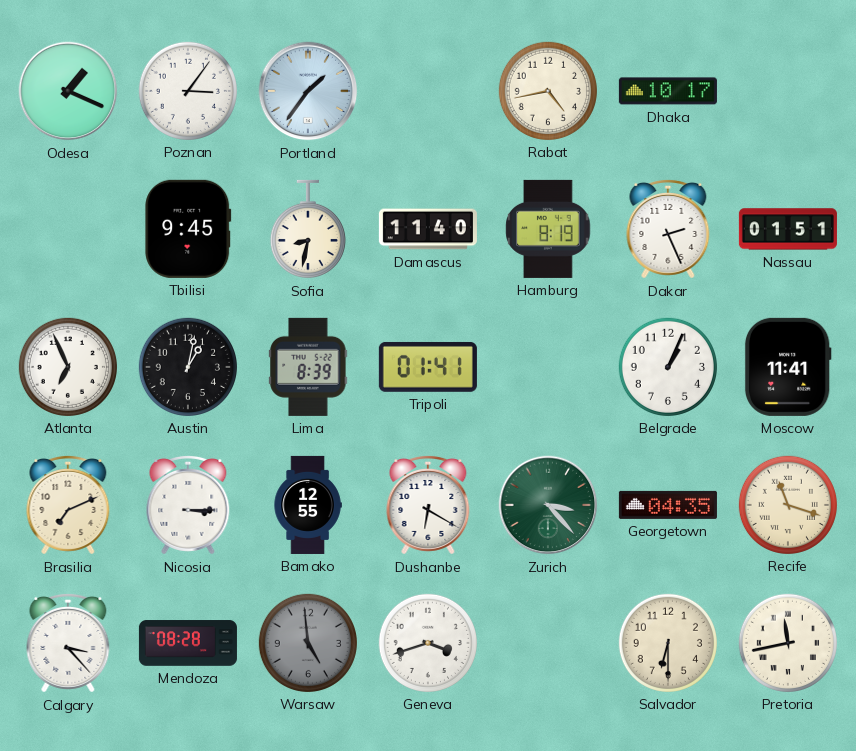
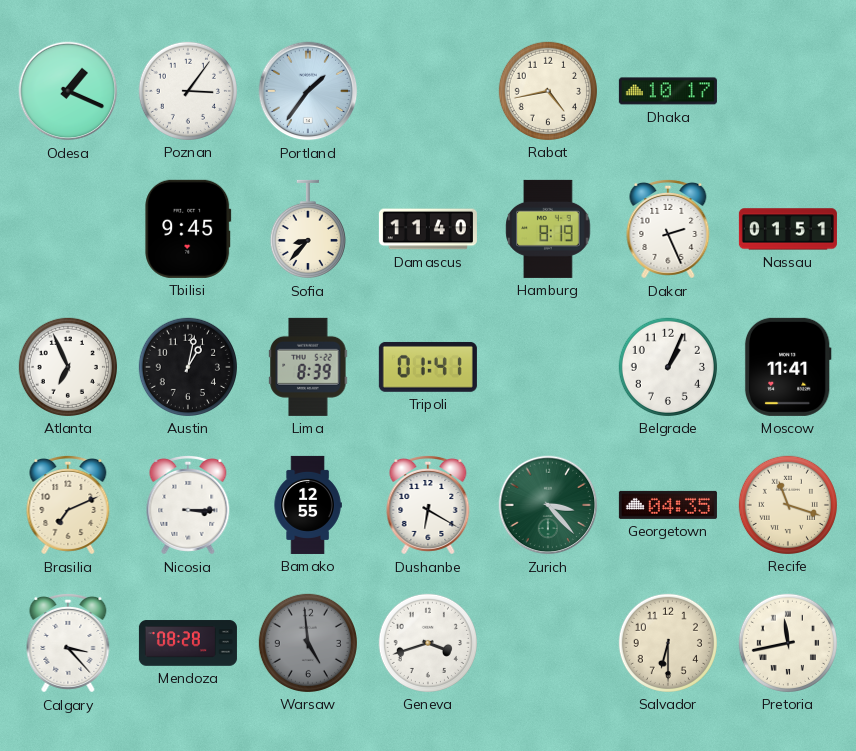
Sofia: 8:32 -> 8:37
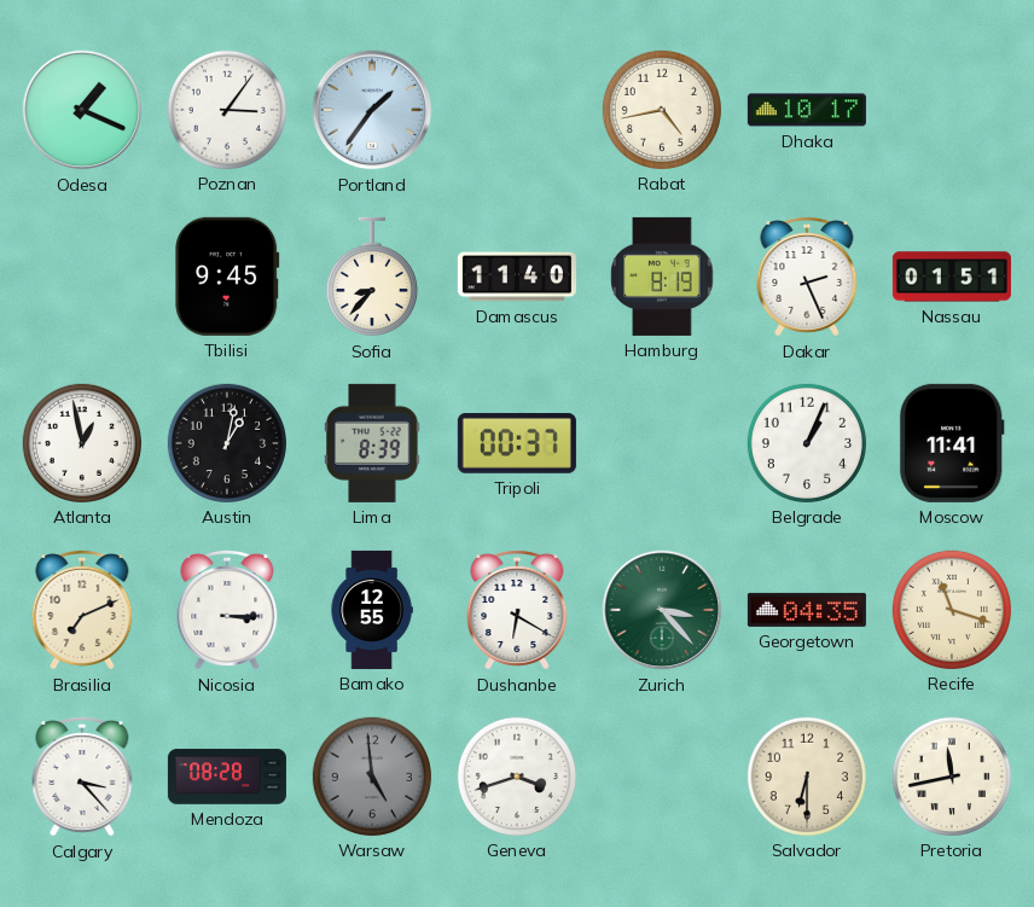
Atlanta: 6:56 -> 12:58
Tripoli: 01:41 -> 00:37
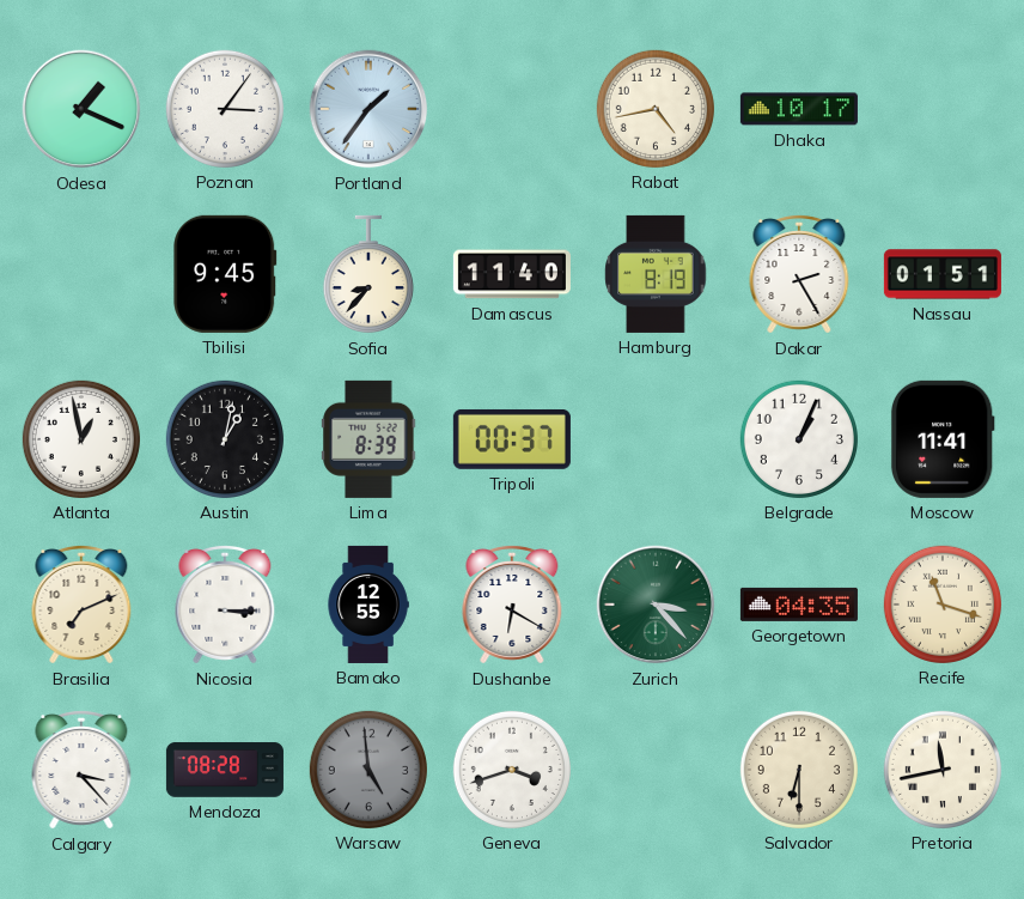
Dakar: 2:26 -> 2:25
